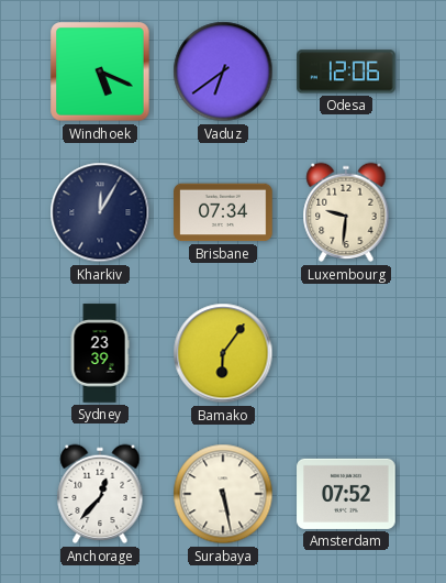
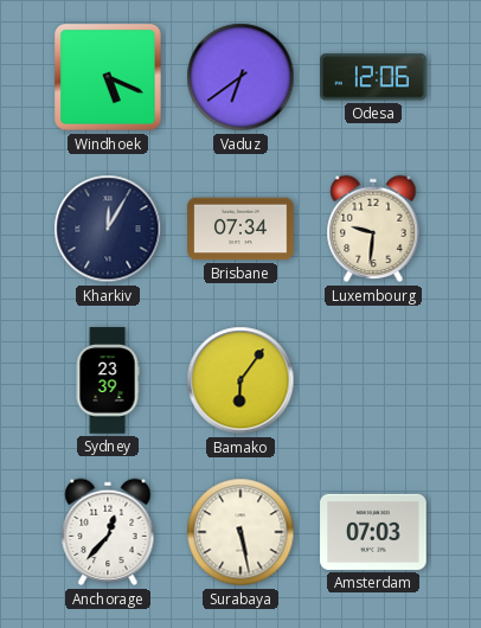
Amsterdam: 07:52 -> 07:03
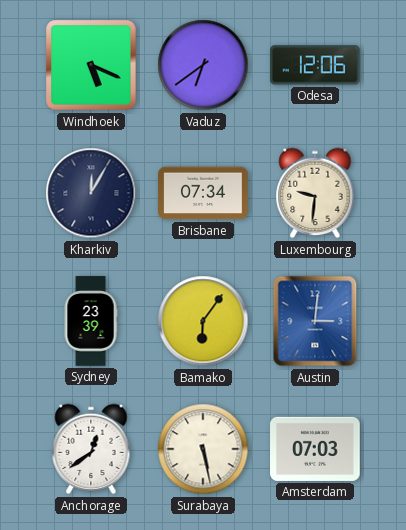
Austin: none -> 3:01
Anchorage: 12:37 -> 12:39
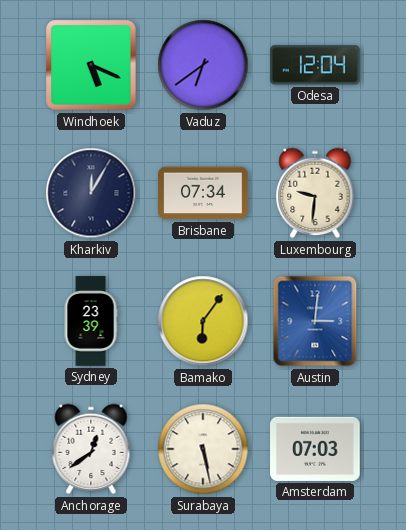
Odesa: 12:06 -> 12:04
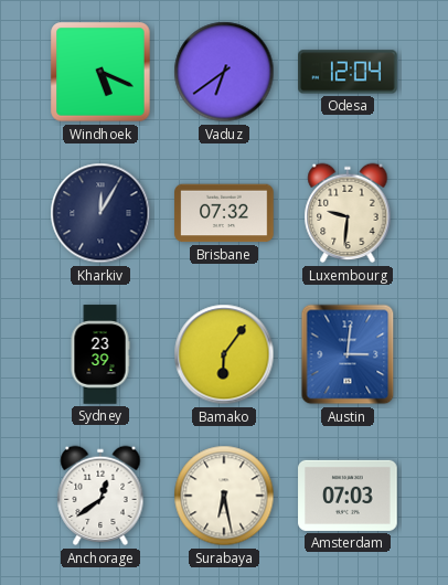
Brisbane: 07:34 -> 07:32
Surabaya: 5:28 -> 6:28
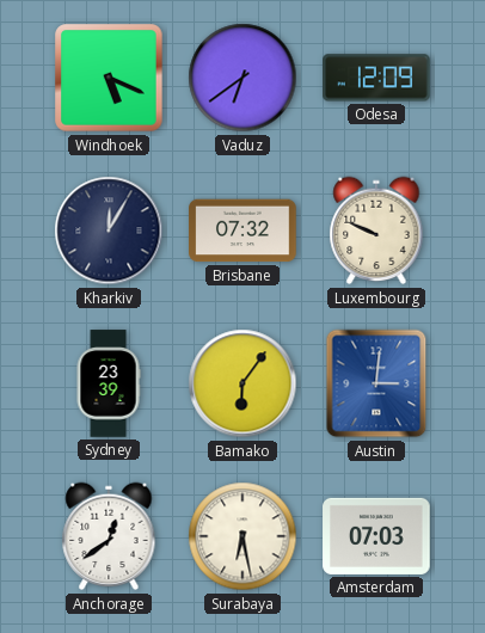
Odesa: 12:04 -> 12:09
Luxembourg: 9:31 -> 9:49
